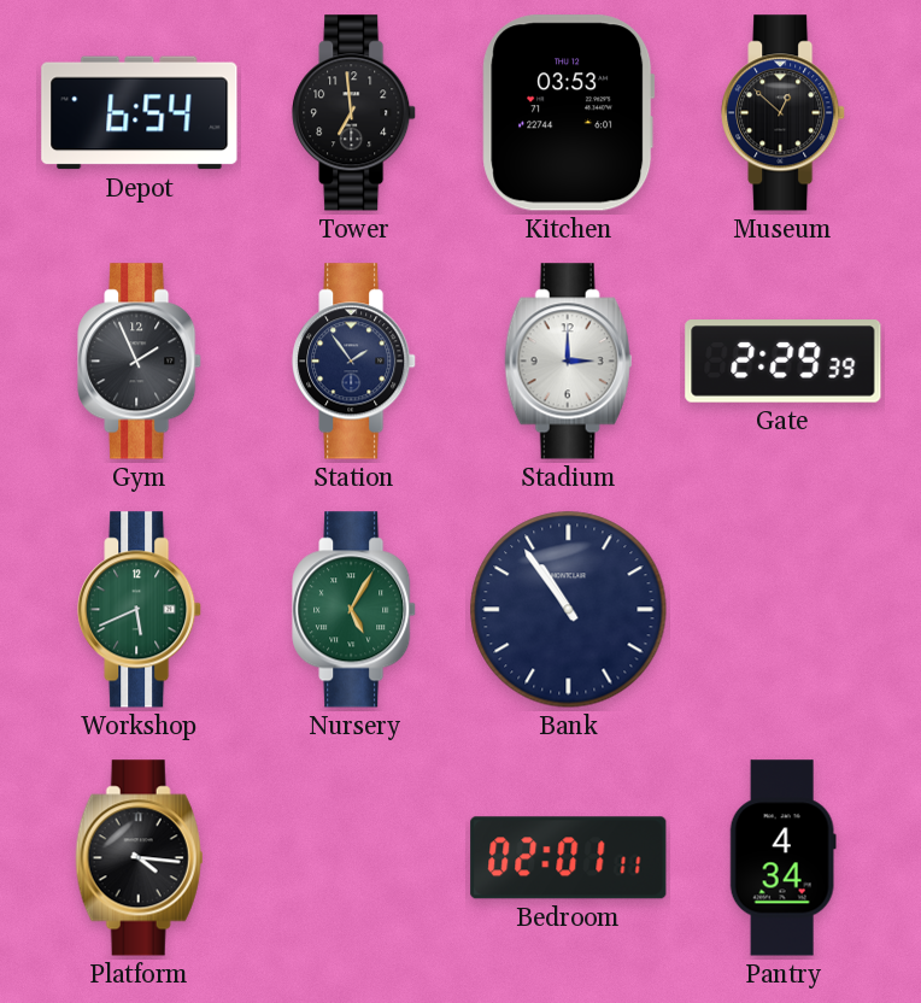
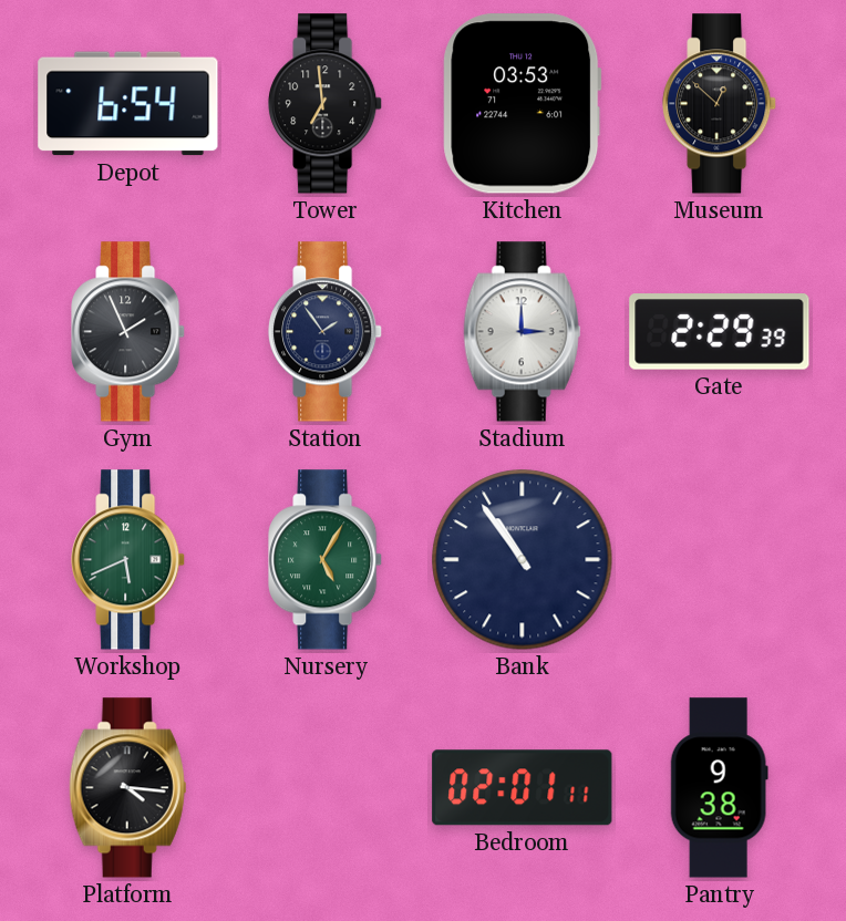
Pantry: 4:34 -> 9:38
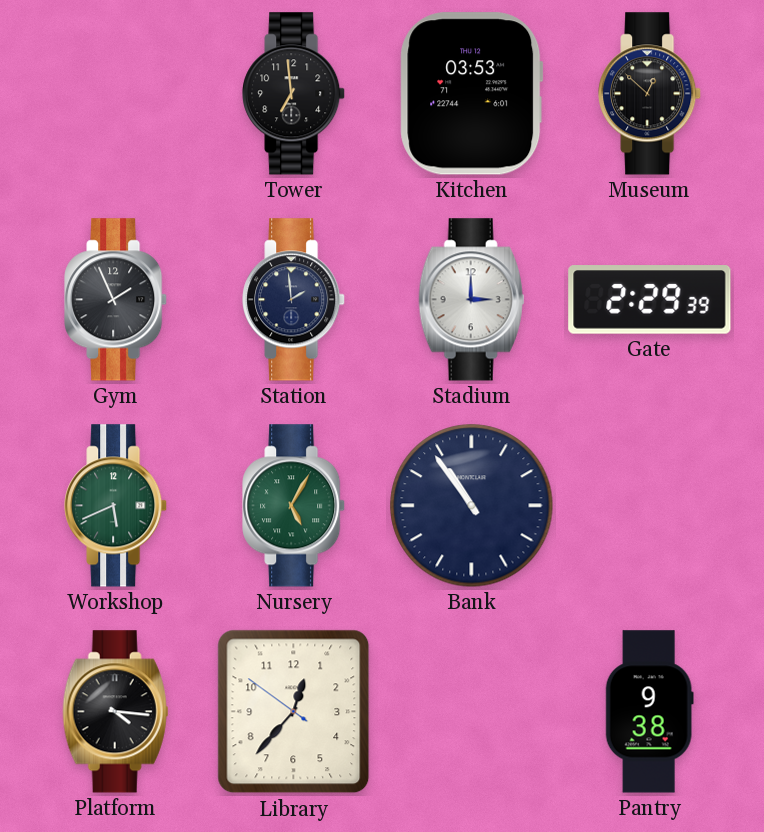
Depot: 6:54 -> none
Station: 1:54 -> 1:59
Library: none -> 12:36
Bedroom: 02:01 -> none
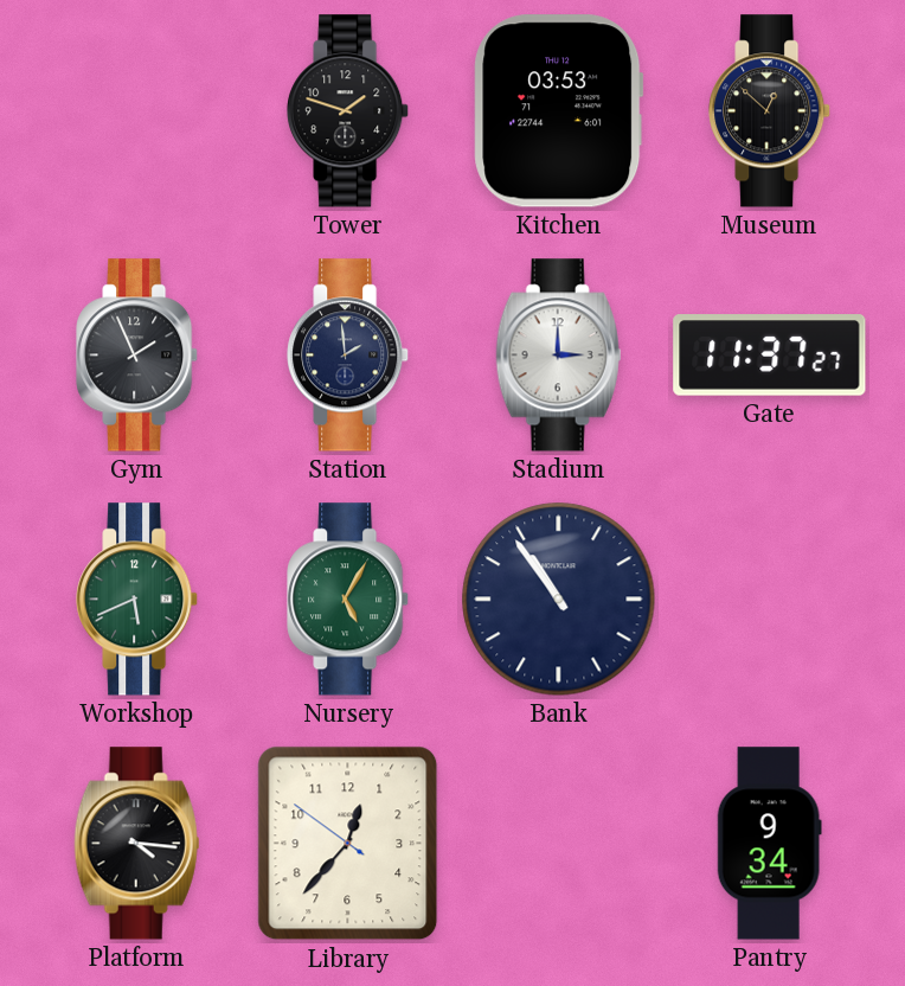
Tower: 6:59 -> 1:48
Gate: 2:29 -> 11:37
Pantry: 9:38 -> 9:34
